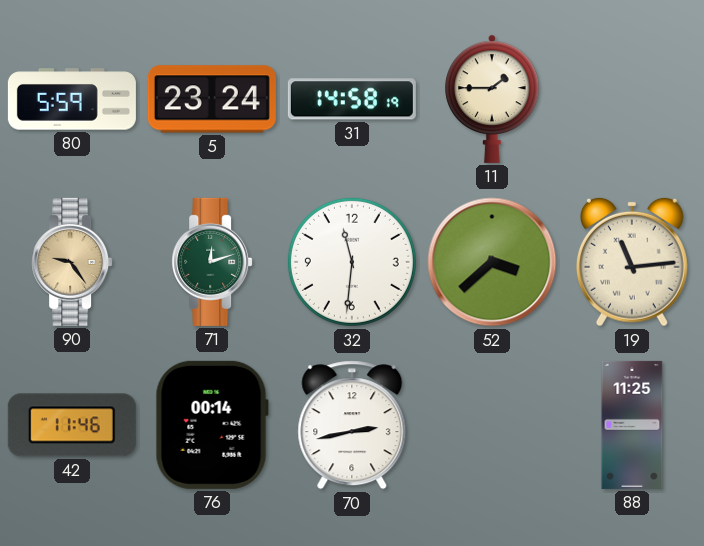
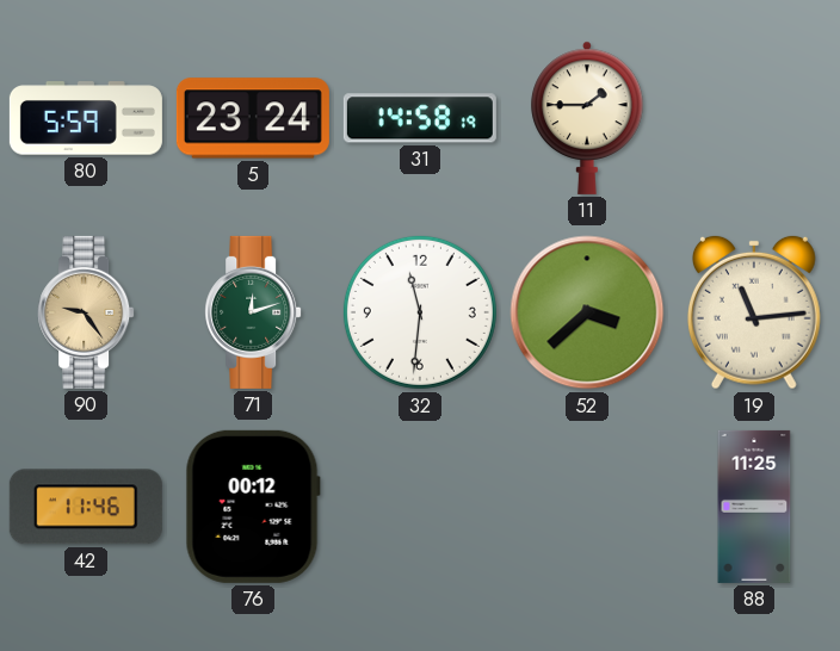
76: 00:14 -> 00:12
70: 2:43 -> none
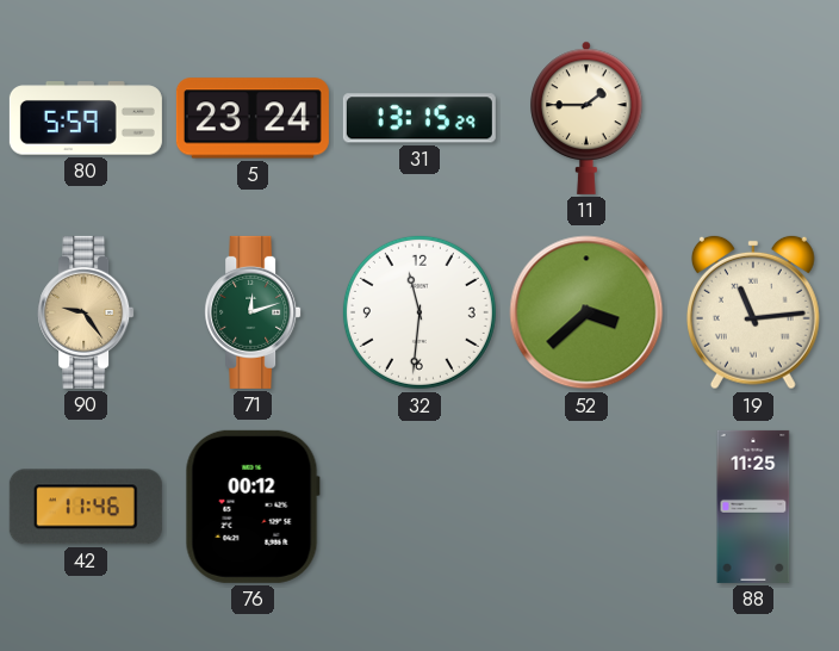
31: 14:58 -> 13:15
